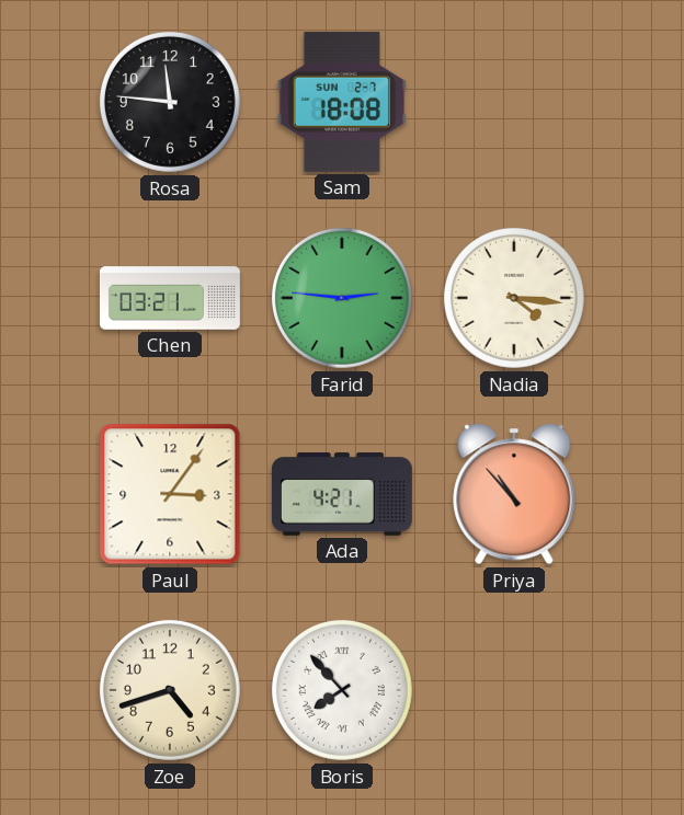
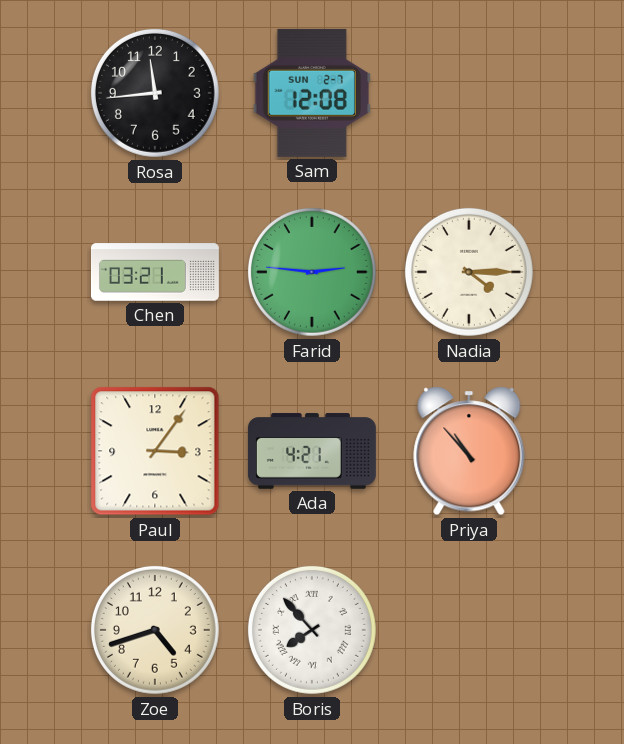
Rosa: 11:46 -> 11:44
Sam: 18:08 -> 12:08
Nadia: 4:16 -> 4:15
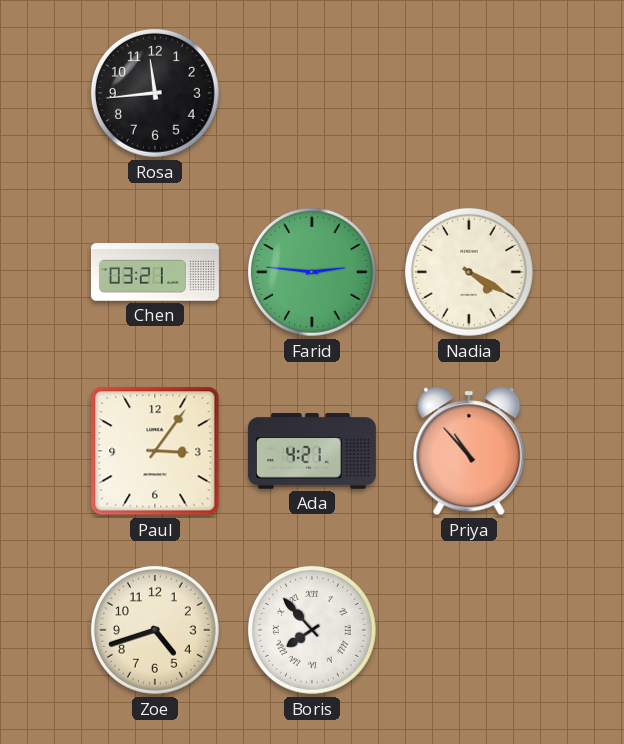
Sam: 12:08 -> none
Nadia: 4:15 -> 4:20
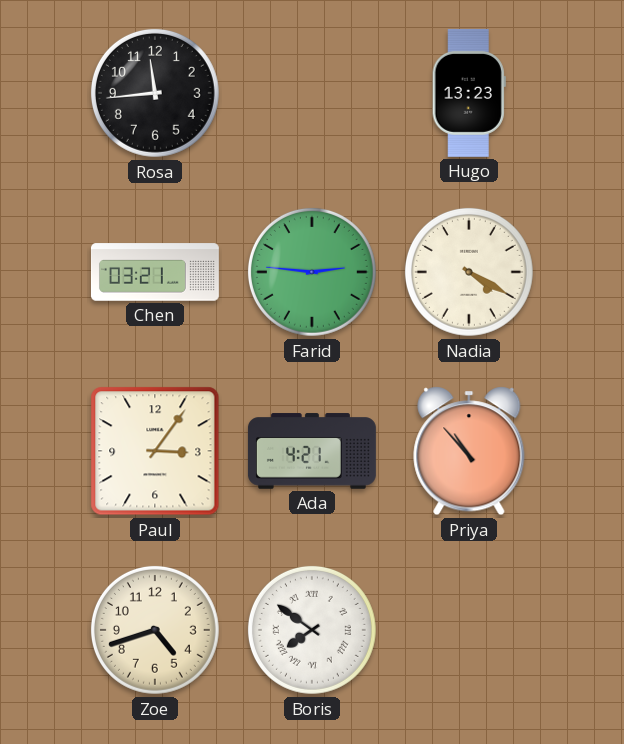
Hugo: none -> 13:23
Boris: 7:53 -> 7:51
